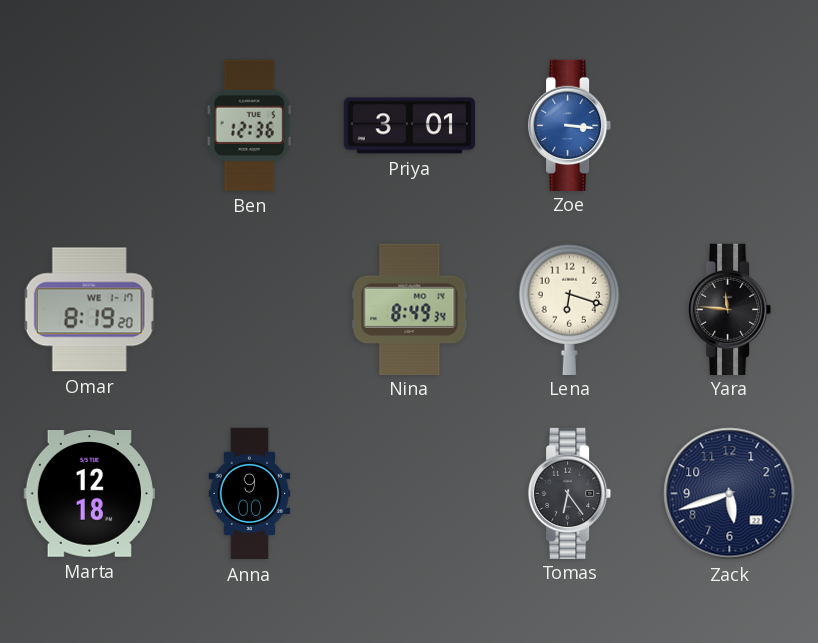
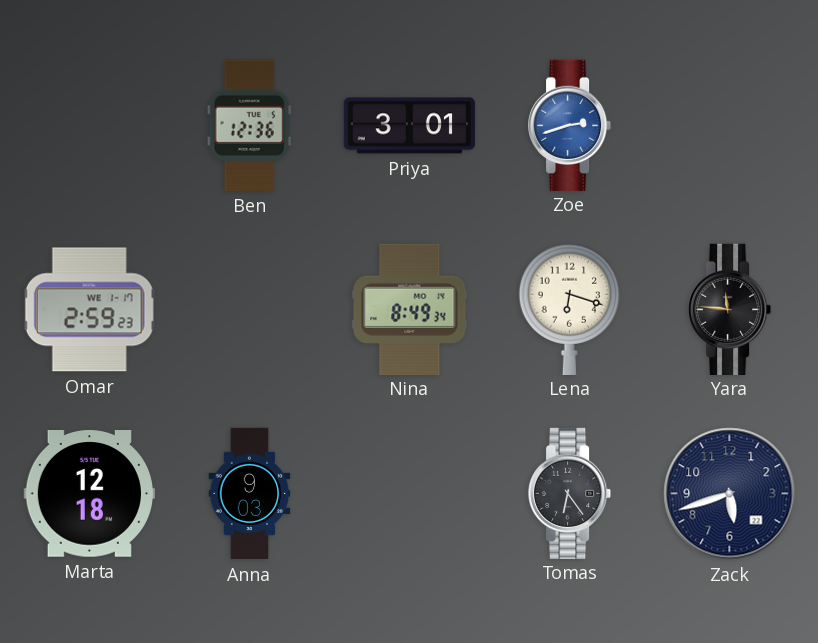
Zoe: 3:16 -> 2:42
Omar: 8:19 -> 2:59
Anna: 9:00 -> 9:03
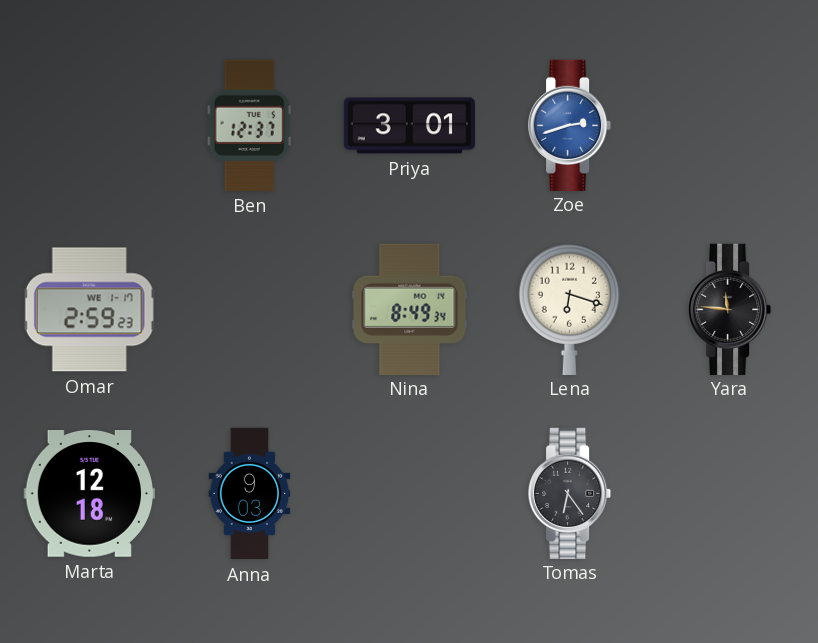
Ben: 12:36 -> 12:37
Zack: 5:42 -> none
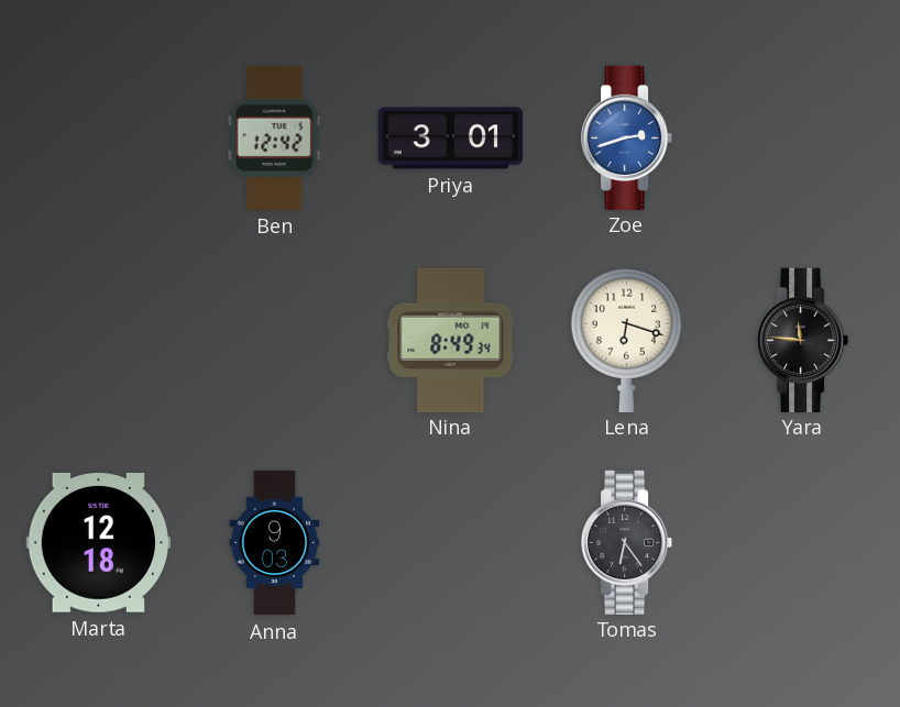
Ben: 12:37 -> 12:42
Omar: 2:59 -> none
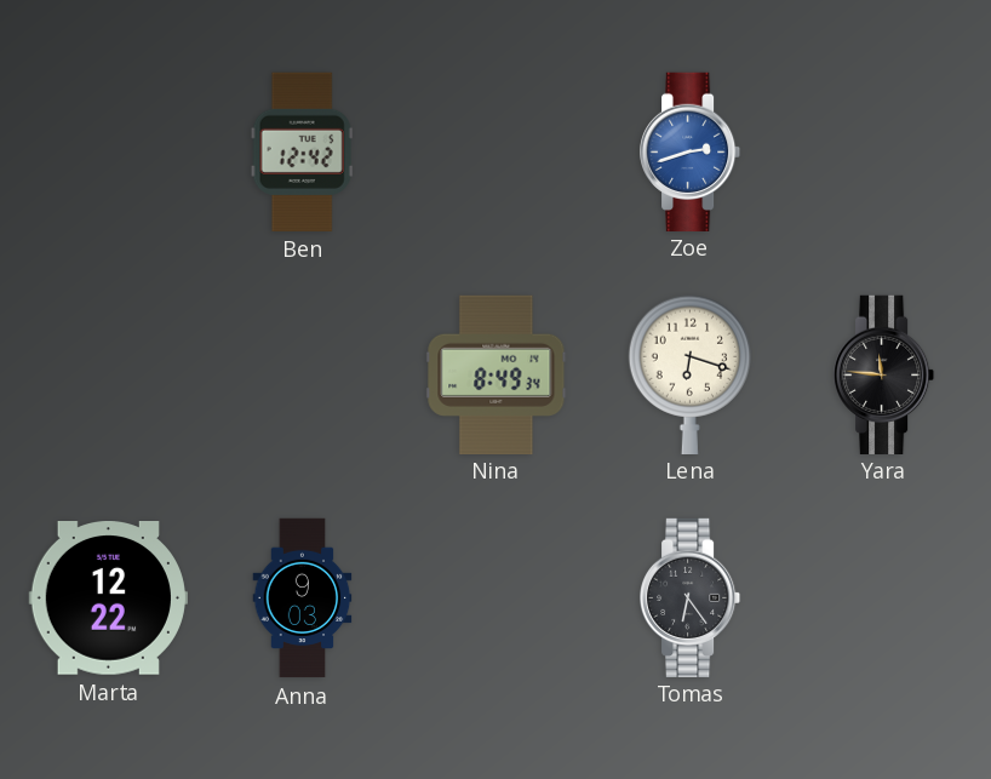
Priya: 3:01 -> none
Marta: 12:18 -> 12:22
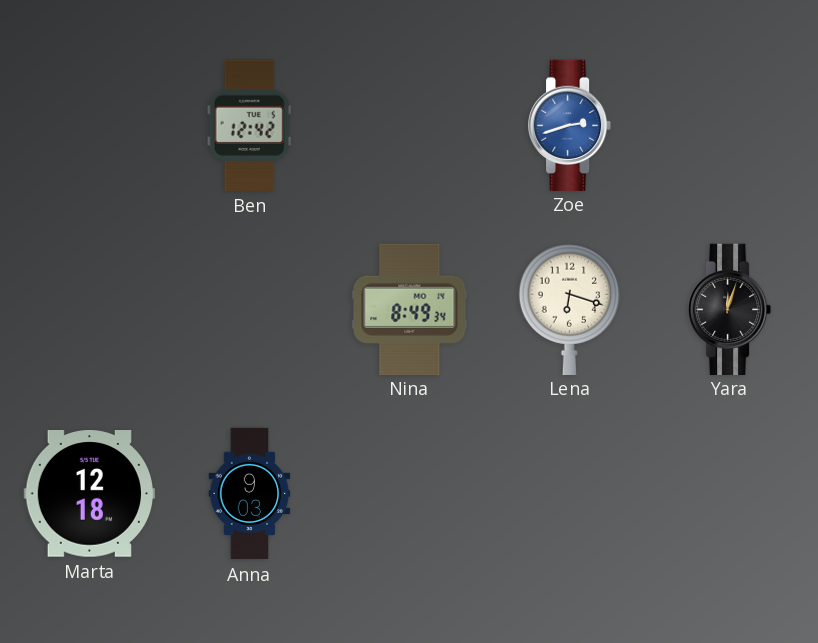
Yara: 11:46 -> 12:03
Marta: 12:22 -> 12:18
Tomas: 6:24 -> none
